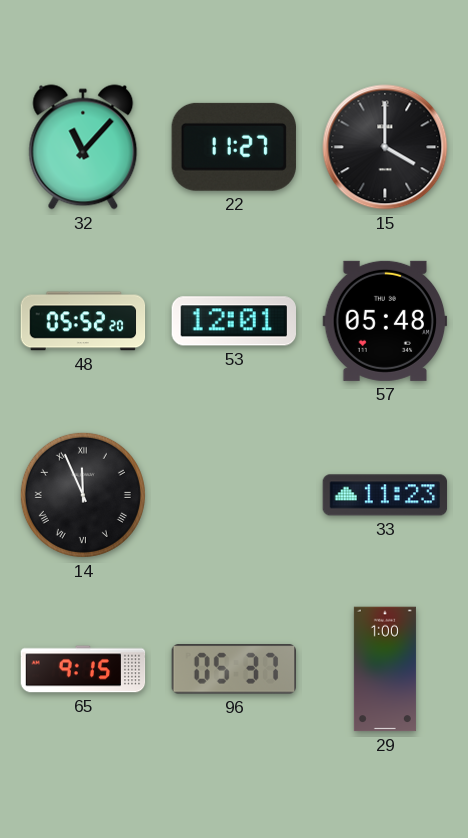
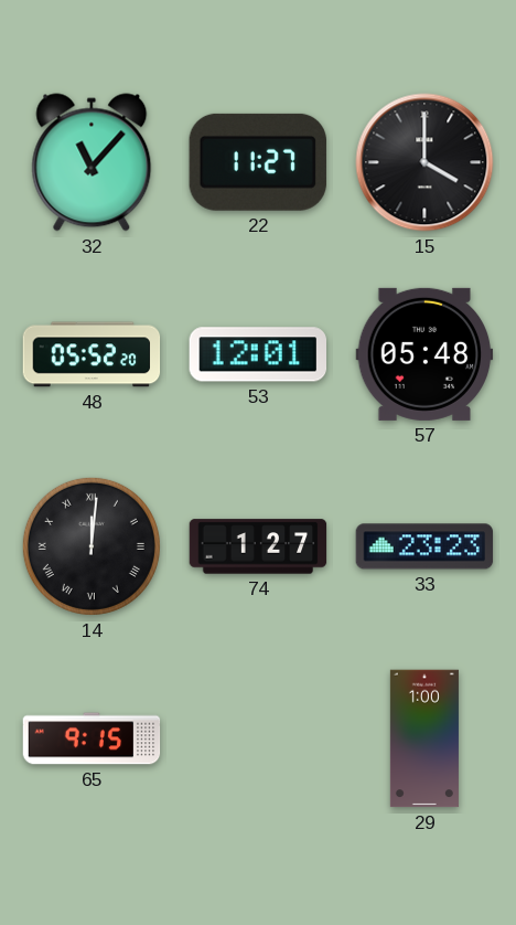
14: 11:56 -> 12:01
74: none -> 1:27
33: 11:23 -> 23:23
96: 05:37 -> none
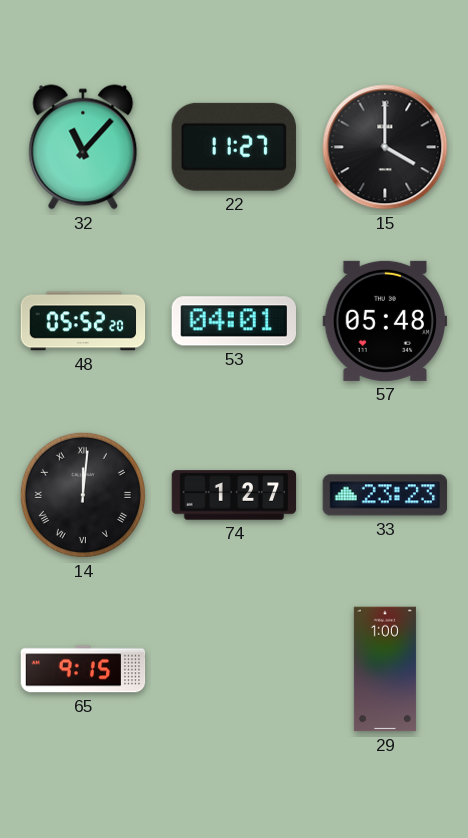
53: 12:01 -> 04:01
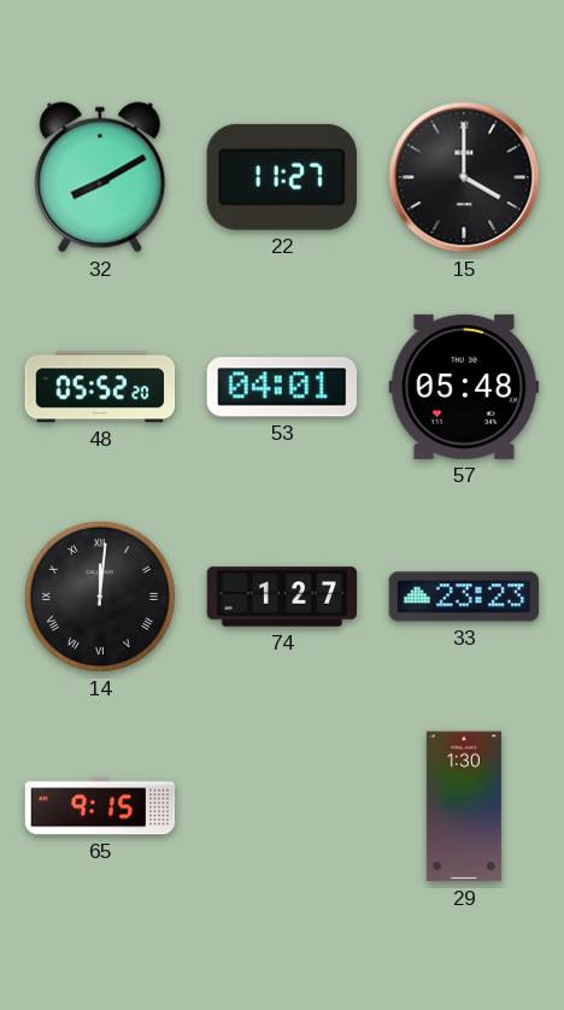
32: 11:07 -> 8:10
29: 1:00 -> 1:30
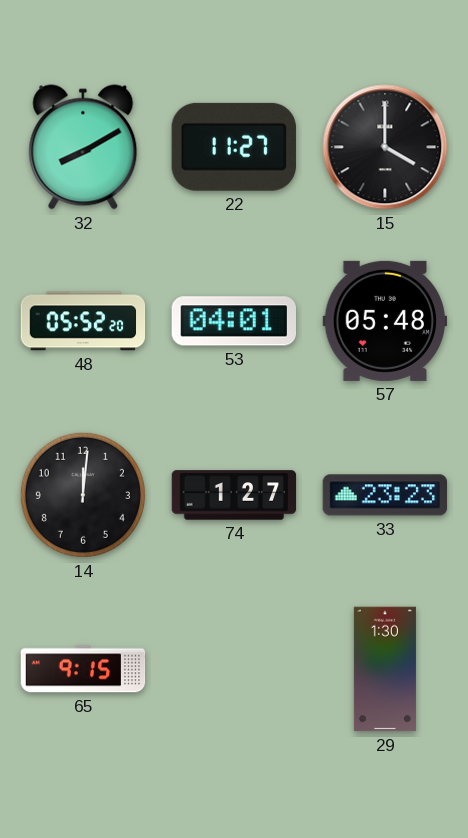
14 numerals: Roman -> Arabic
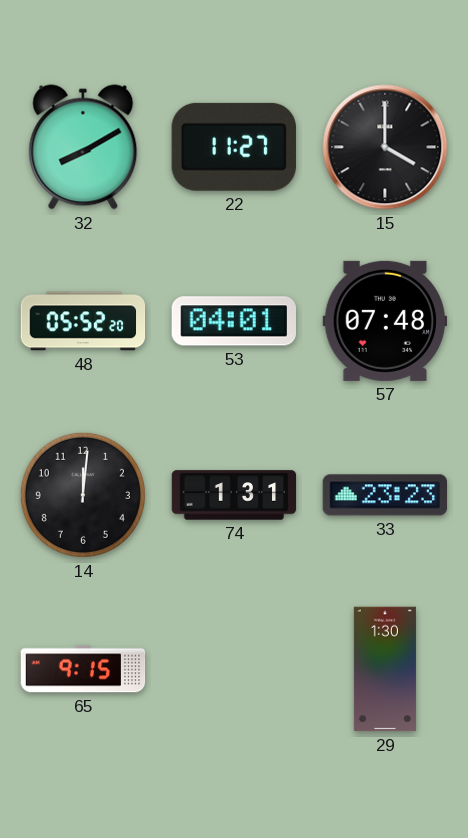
57: 05:48 -> 07:48
74: 1:27 -> 1:31
